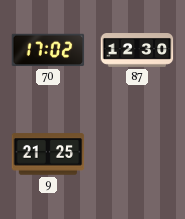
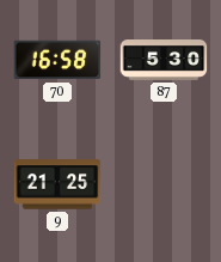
70: 17:02 -> 16:58
87: 12:30 -> 5:30
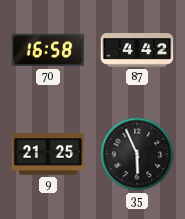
87: 5:30 -> 4:42
35: none -> 5:56
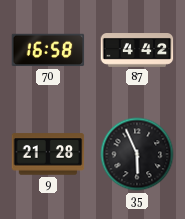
9: 21:25 -> 21:28
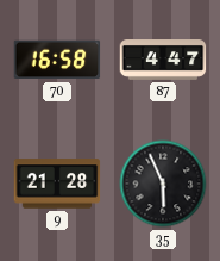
87: 4:42 -> 4:47
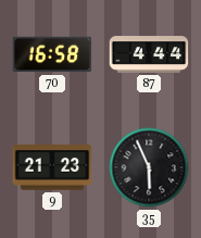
87: 4:47 -> 4:44
9: 21:28 -> 21:23
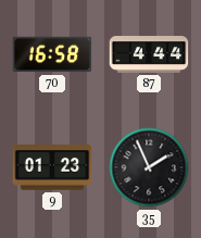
9: 21:23 -> 01:23
35: 5:56 -> 1:56
